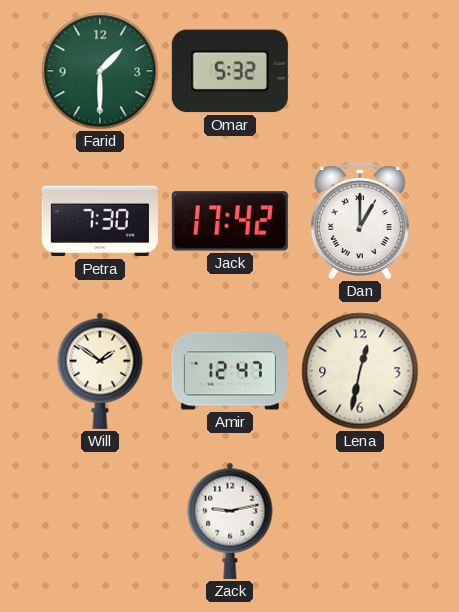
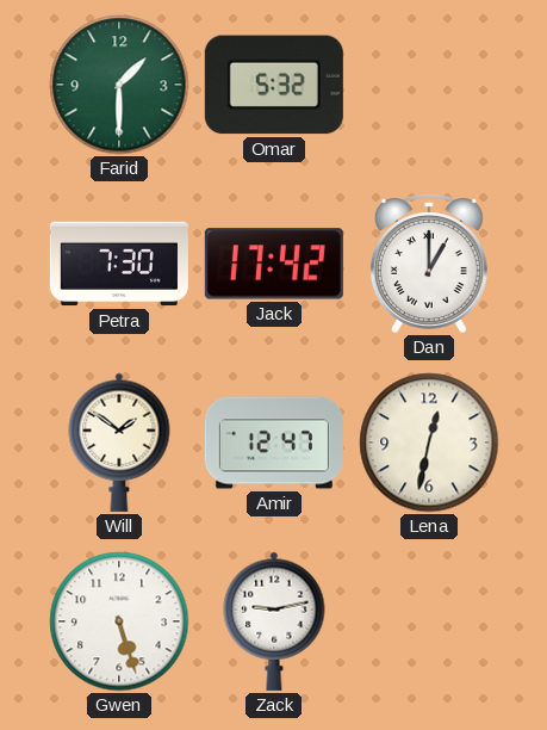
Gwen: none -> 5:27
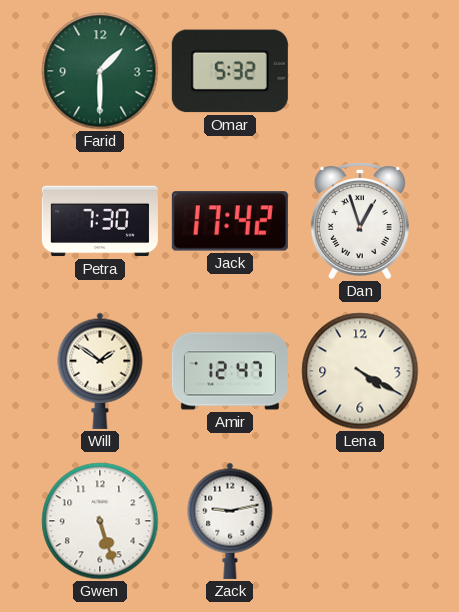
Dan: 1:00 -> 12:57
Lena: 12:32 -> 4:20
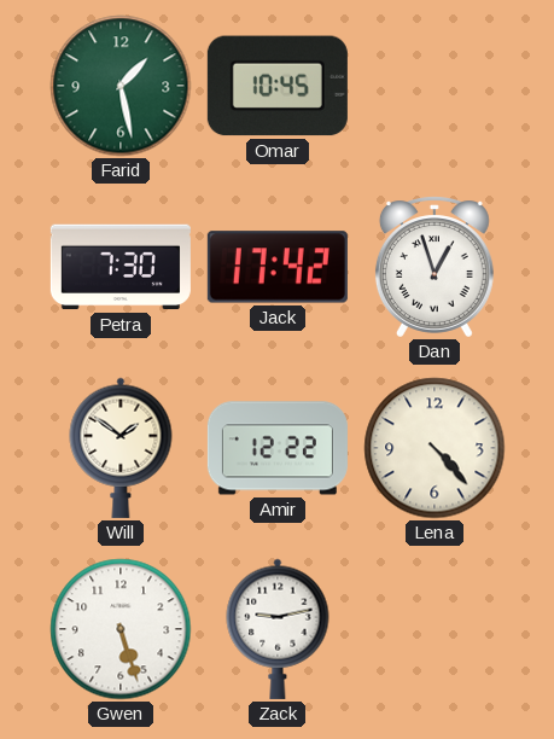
Farid: 1:30 -> 1:28
Omar: 5:32 -> 10:45
Amir: 12:47 -> 12:22
Lena: 4:20 -> 4:23
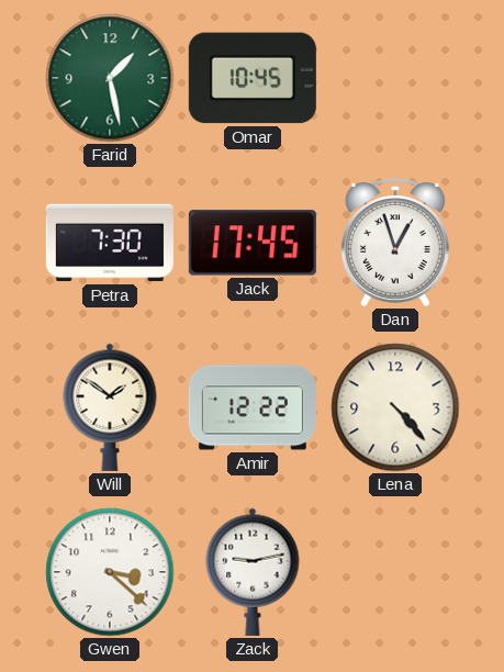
Jack: 17:42 -> 17:45
Gwen: 5:27 -> 3:22
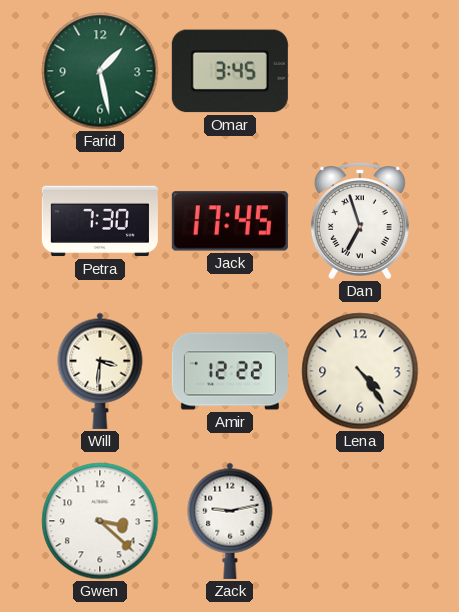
Omar: 10:45 -> 3:45
Dan: 12:57 -> 6:57
Will: 1:51 -> 3:31
Lena: 4:23 -> 4:24
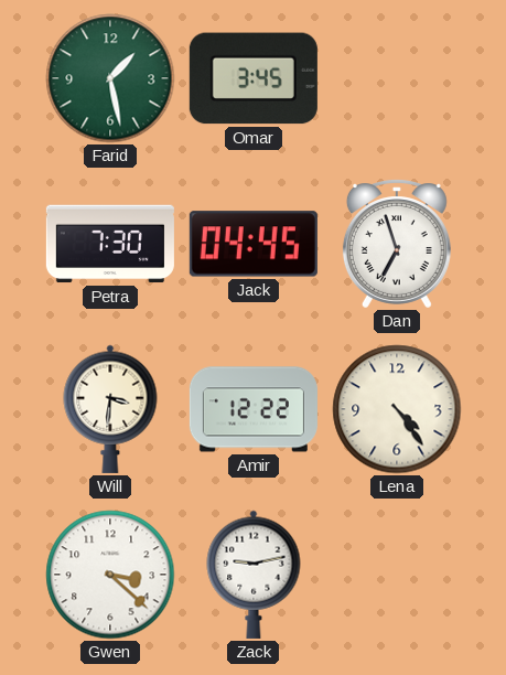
Jack: 17:45 -> 04:45
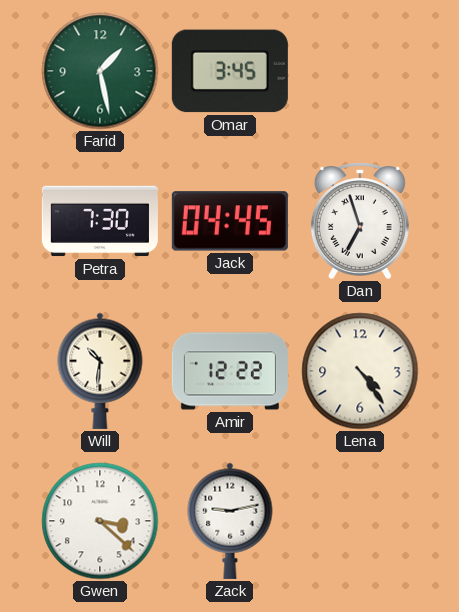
Will: 3:31 -> 10:31
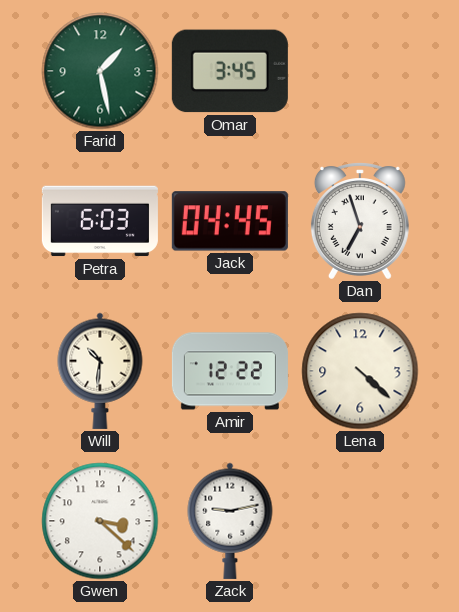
Petra: 7:30 -> 6:03
Lena: 4:24 -> 4:22
